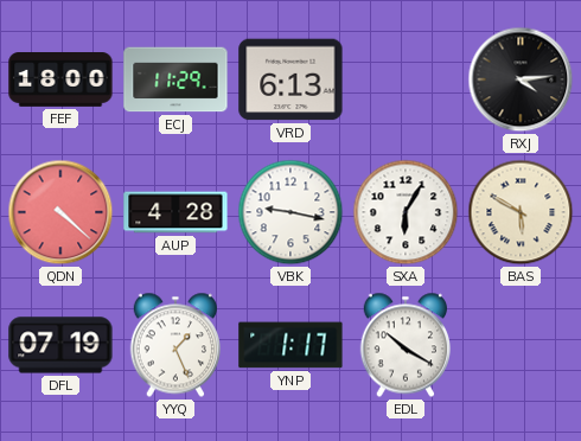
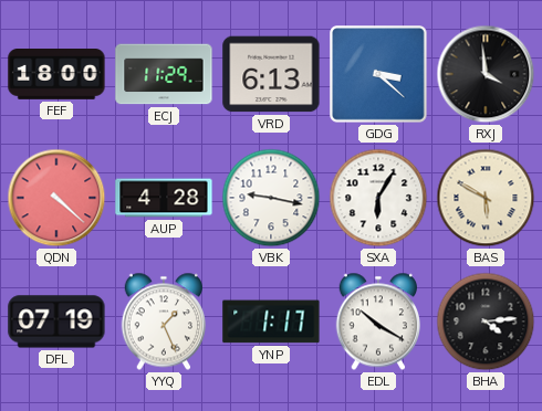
GDG: none -> 3:22
RXJ: 4:14 -> 3:59
BHA: none -> 4:14
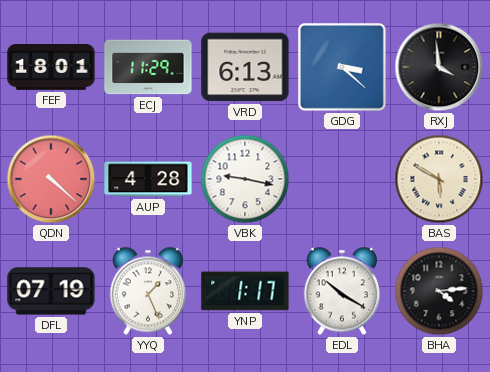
FEF: 18:00 -> 18:01
SXA: 6:05 -> none
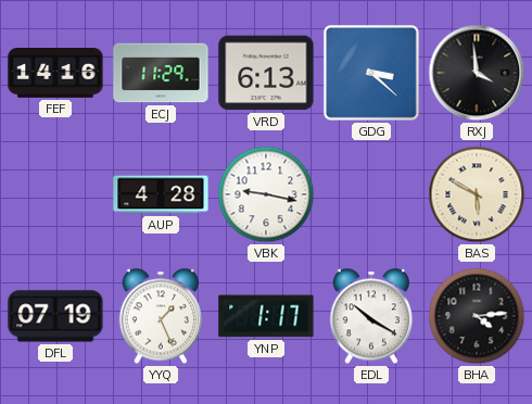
FEF: 18:01 -> 14:16
QDN: 4:22 -> none
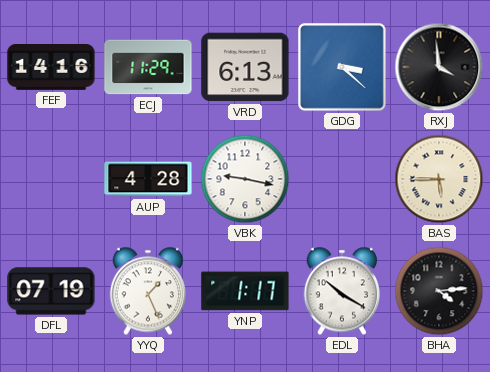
BAS: 5:50 -> 5:45
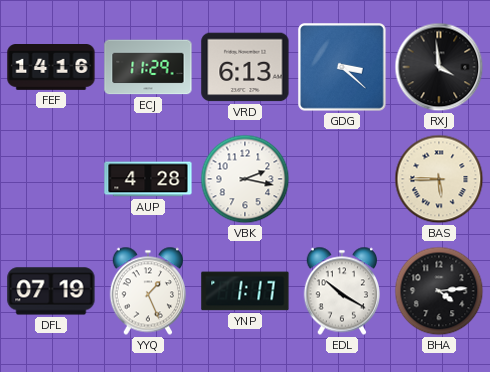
VBK: 9:17 -> 2:17
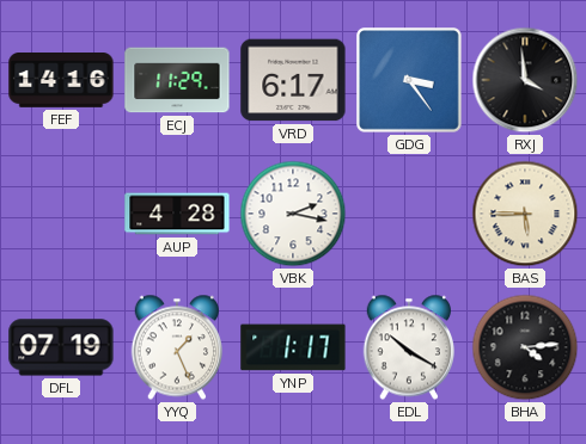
VRD: 6:13 -> 6:17
GDG: 3:22 -> 3:24
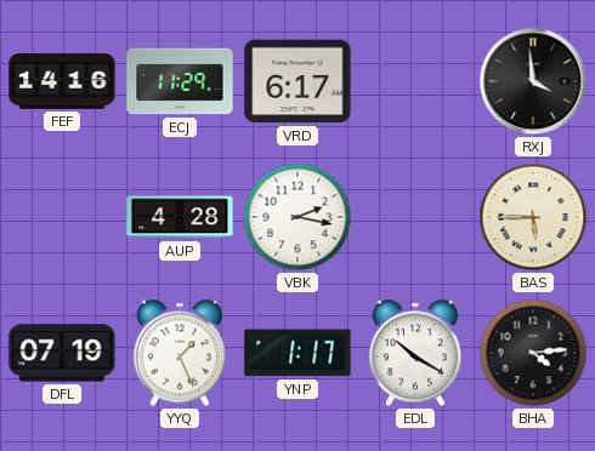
GDG: 3:24 -> none
